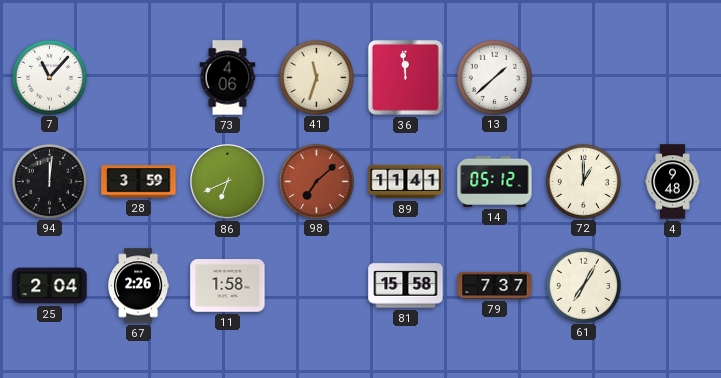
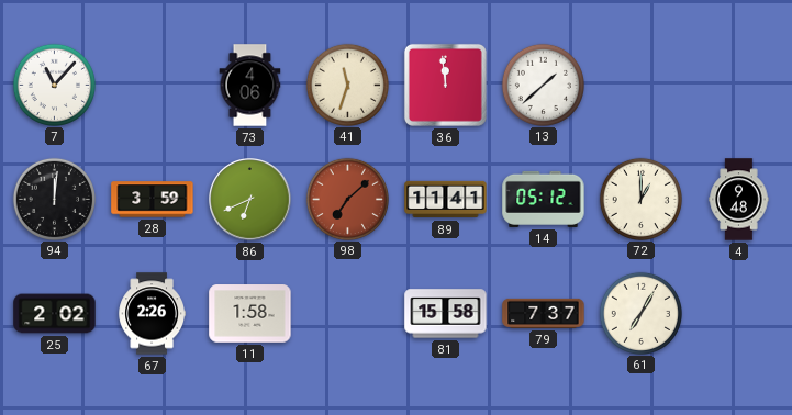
25: 2:04 -> 2:02
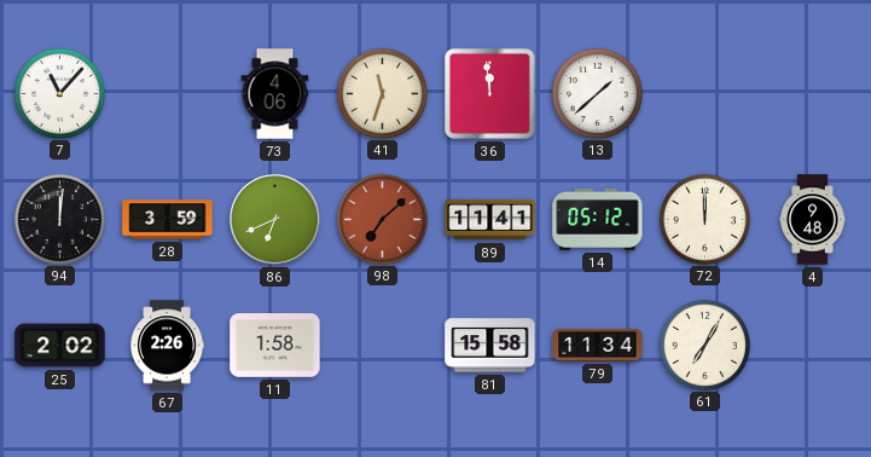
72: 1:00 -> 12:00
79: 7:37 -> 11:34
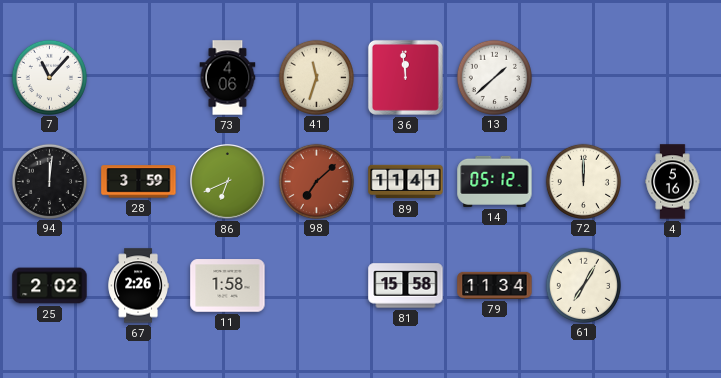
4: 9:48 -> 5:16
